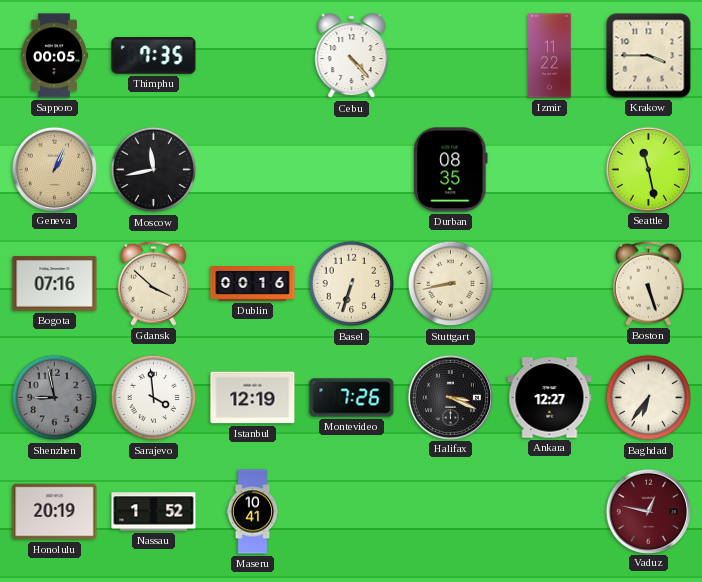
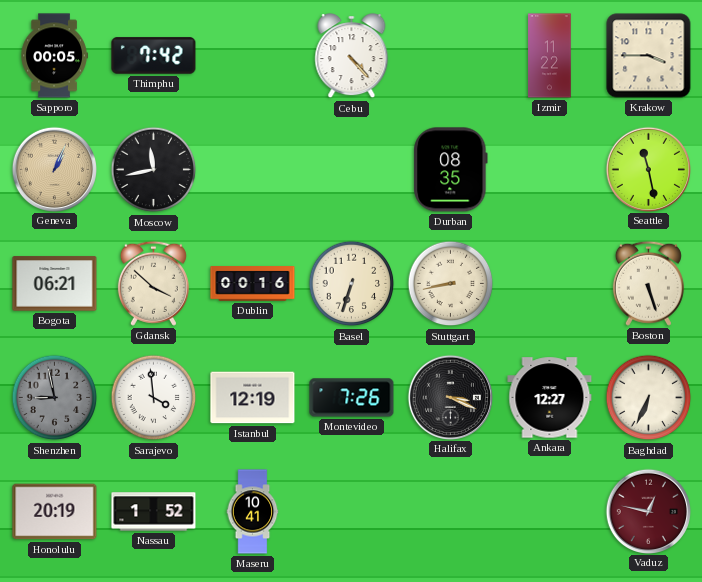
Thimphu: 7:35 -> 7:42
Bogota: 07:16 -> 06:21
Baghdad: 6:36 -> 6:34
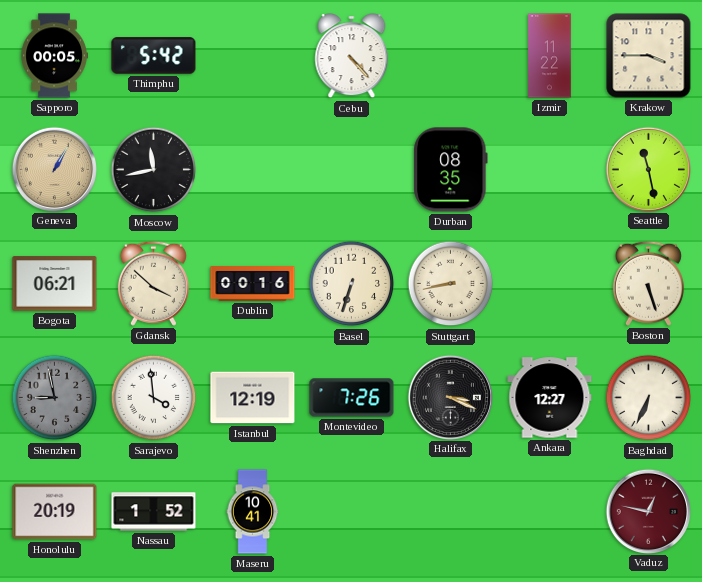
Thimphu: 7:42 -> 5:42
Geneva: 1:04 -> 1:05
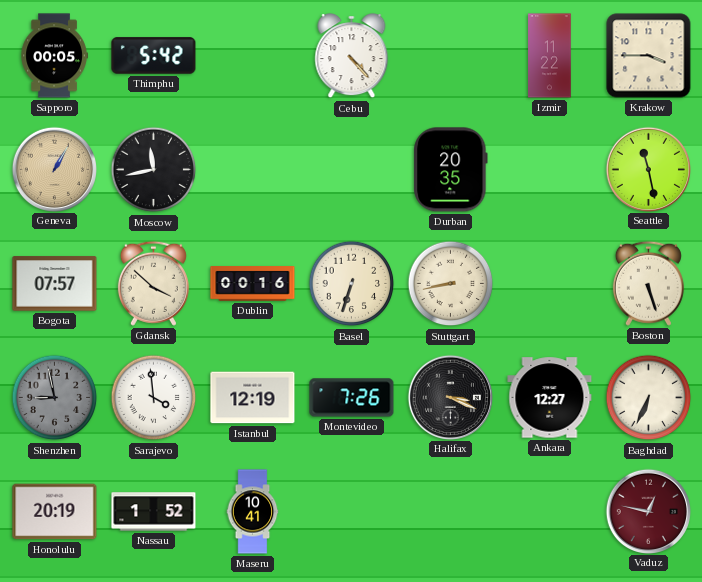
Durban: 08:35 -> 20:35
Bogota: 06:21 -> 07:57
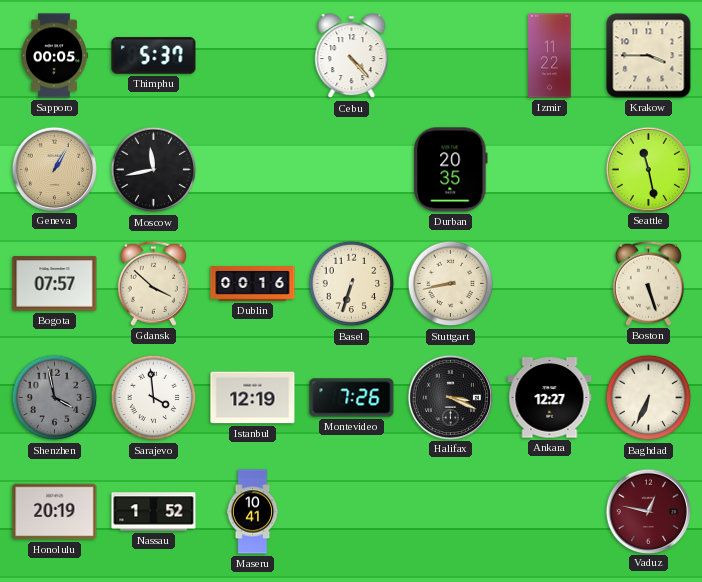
Thimphu: 5:42 -> 5:37
Shenzhen: 8:58 -> 3:58
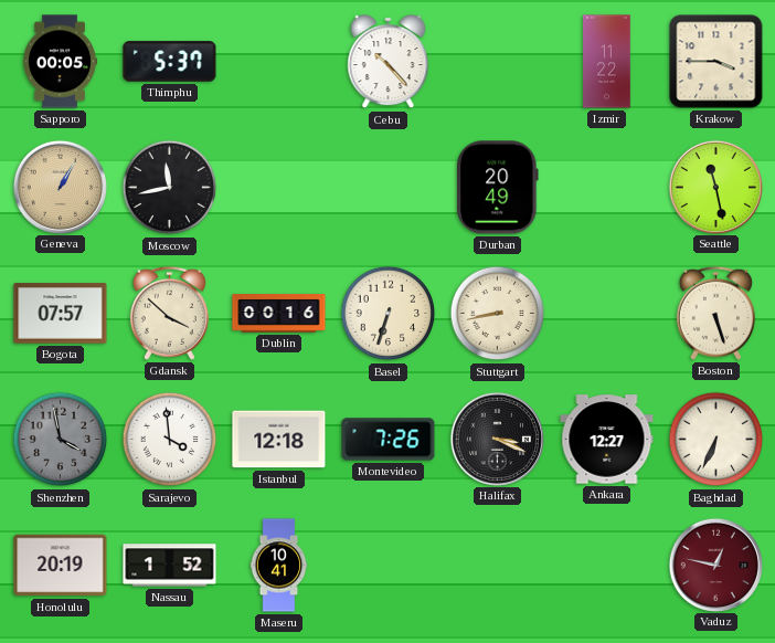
Cebu: 4:23 -> 10:23
Durban: 20:35 -> 20:49
Istanbul: 12:19 -> 12:18
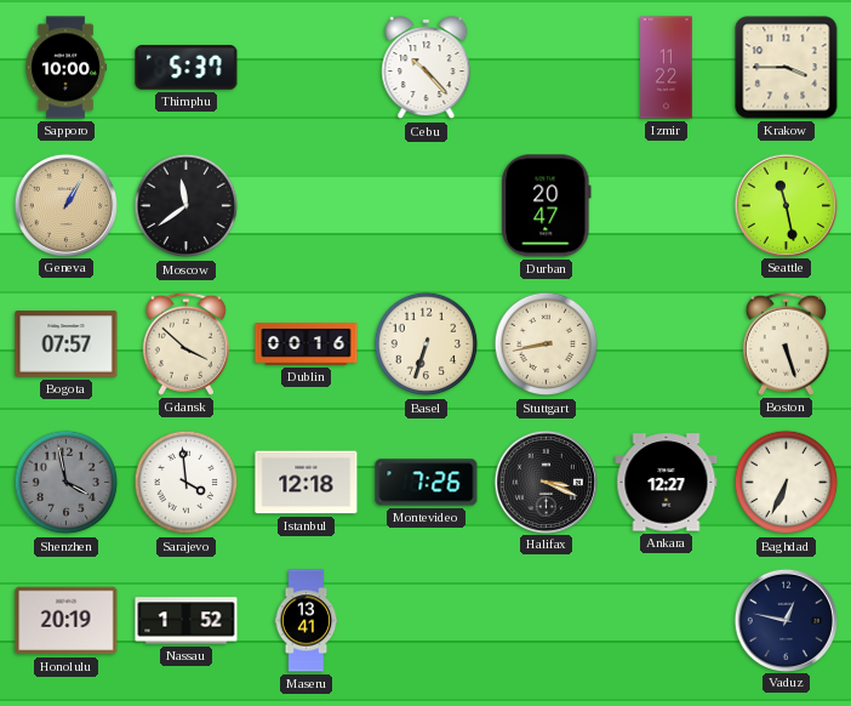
Sapporo: 00:05 -> 10:00
Moscow: 11:43 -> 11:39
Durban: 20:49 -> 20:47
Maseru: 10:41 -> 13:41
Vaduz dial: burgundy -> navy
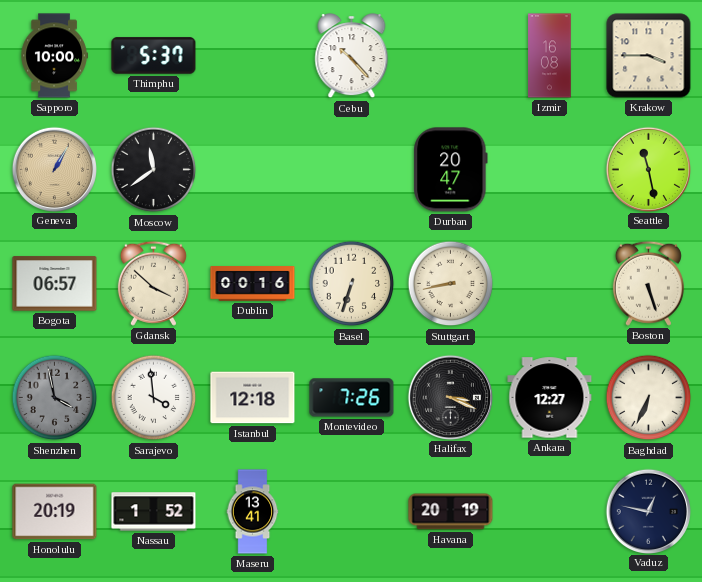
Izmir: 11:22 -> 16:08
Bogota: 07:57 -> 06:57
Havana: none -> 20:19
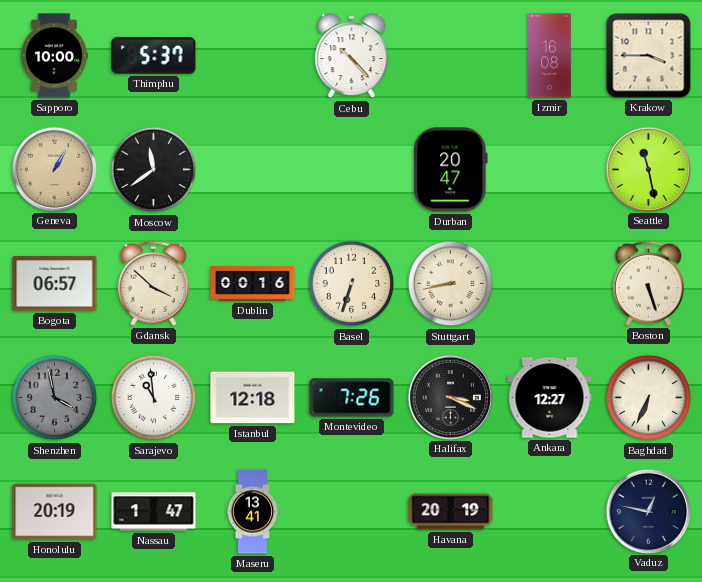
Sarajevo: 3:59 -> 10:59
Nassau: 1:52 -> 1:47
